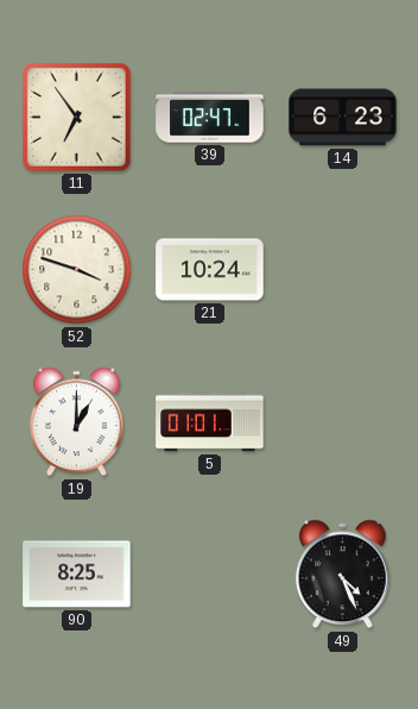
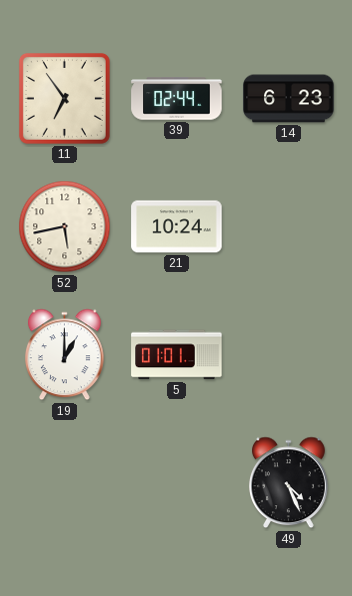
39: 02:47 -> 02:44
52: 3:48 -> 5:43
90: 8:25 -> none
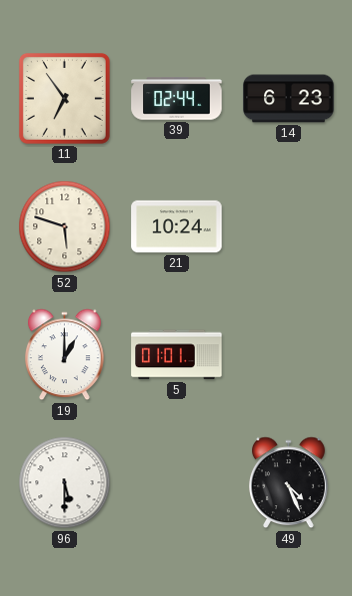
52: 5:43 -> 5:48
96: none -> 5:30
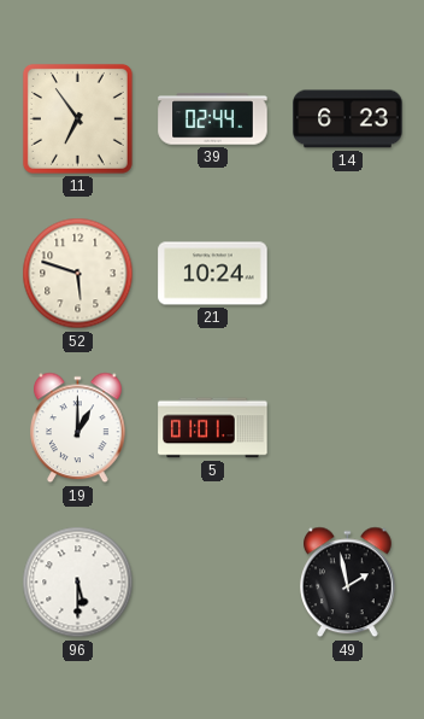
49: 4:26 -> 1:58
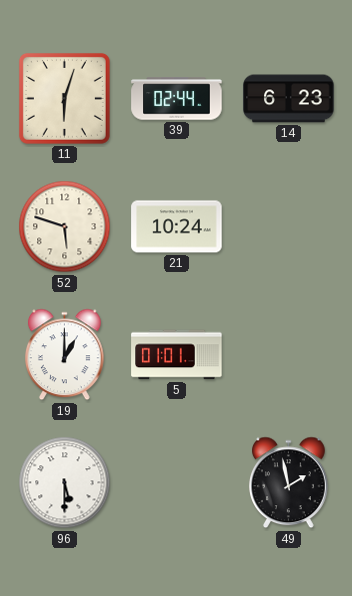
11: 6:54 -> 6:03
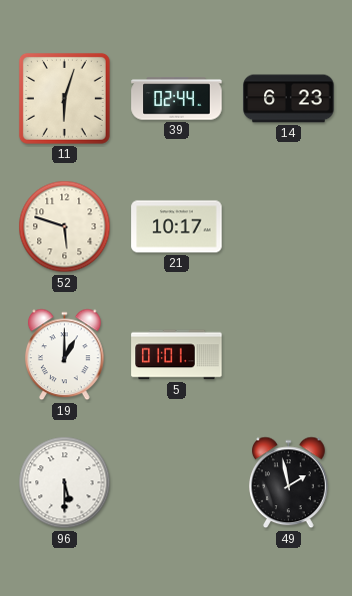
21: 10:24 -> 10:17
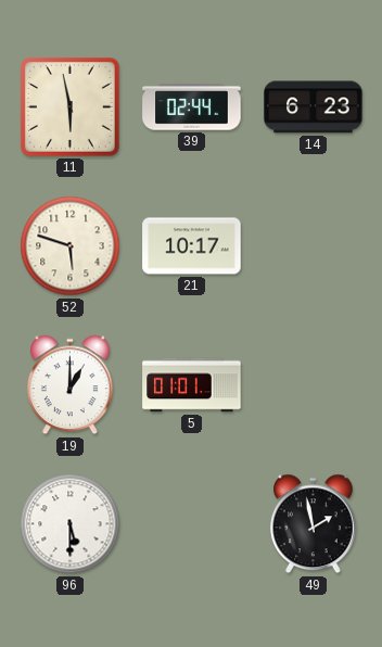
11: 6:03 -> 5:58
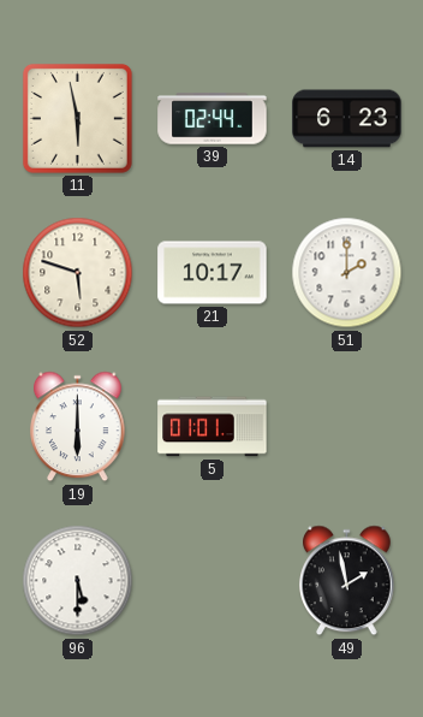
51: none -> 2:00
19: 1:00 -> 6:00
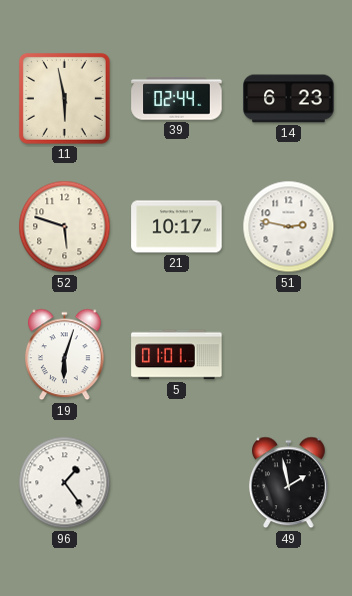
51: 2:00 -> 2:47
19: 6:00 -> 6:03
96: 5:30 -> 1:24
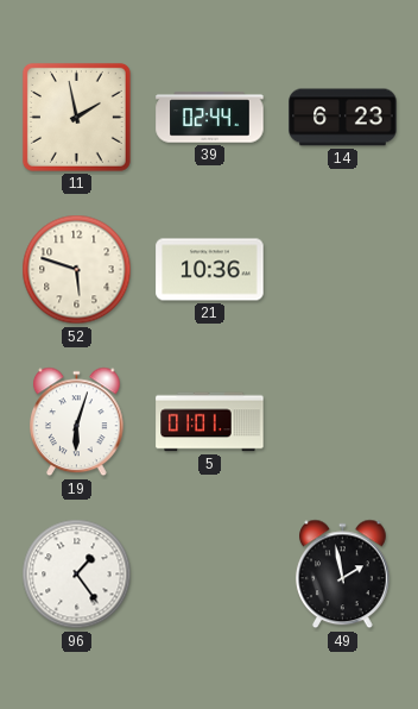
11: 5:58 -> 1:58
21: 10:17 -> 10:36
51: 2:47 -> none
